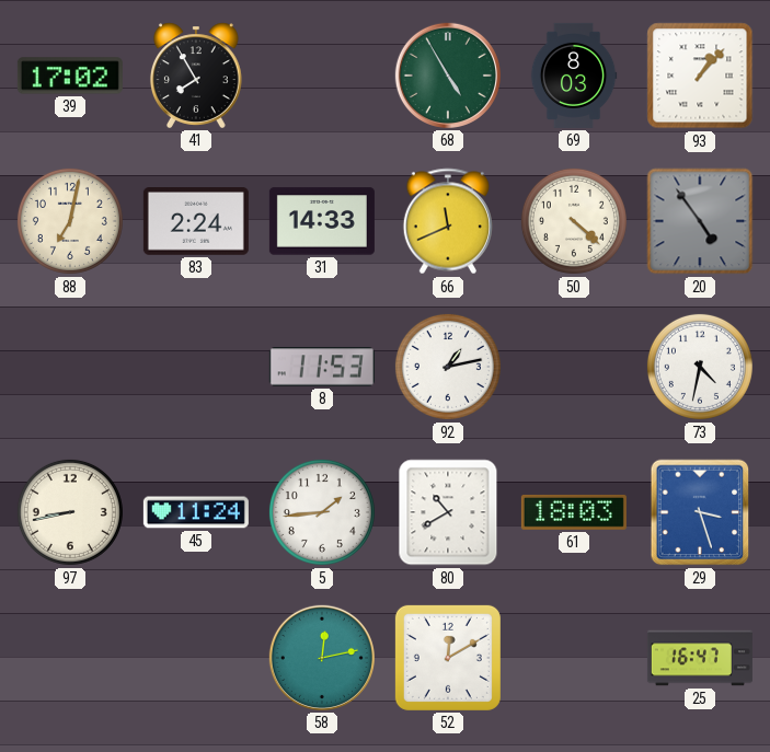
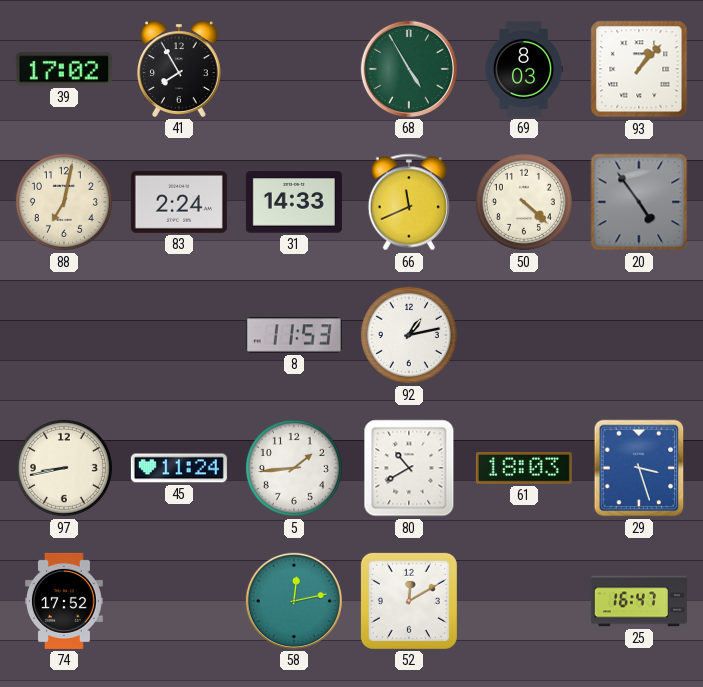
73: 4:32 -> none
74: none -> 17:52
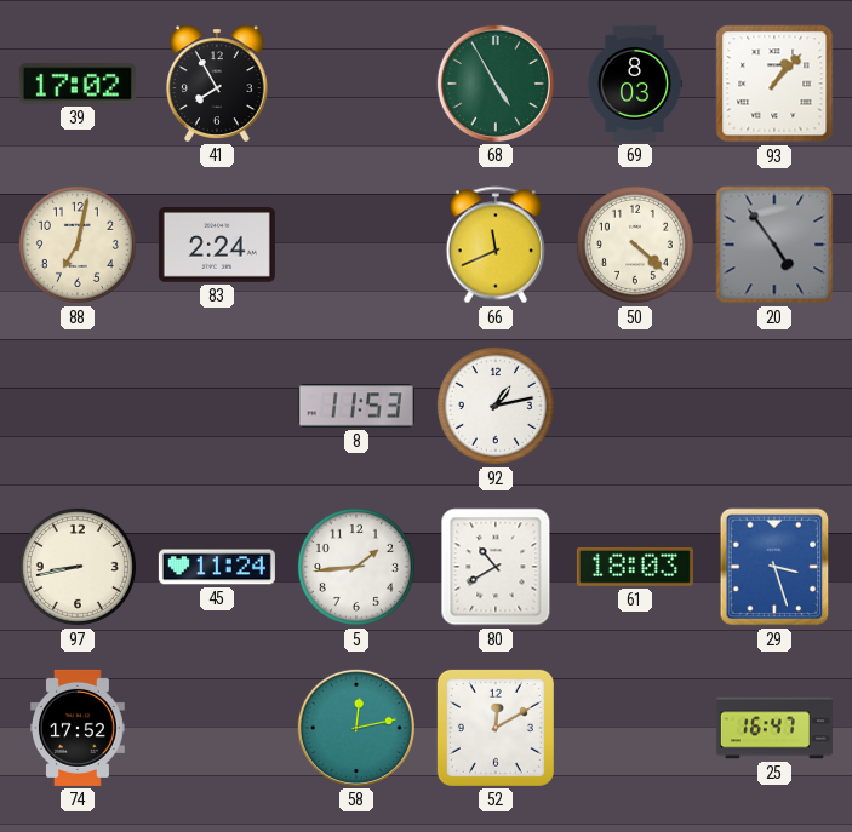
31: 14:33 -> none
